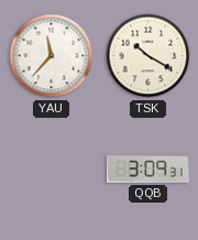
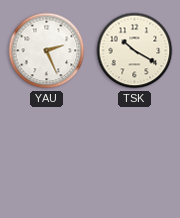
YAU: 11:37 -> 2:26
QQB: 3:09 -> none
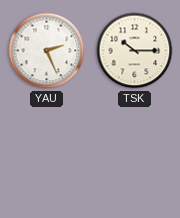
TSK: 10:20 -> 10:15
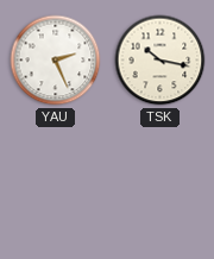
TSK: 10:15 -> 10:17
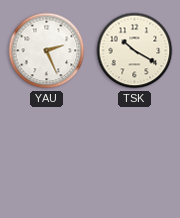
TSK: 10:17 -> 10:20
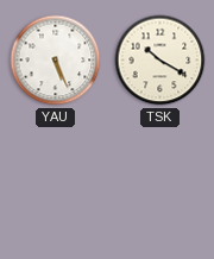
YAU: 2:26 -> 5:26
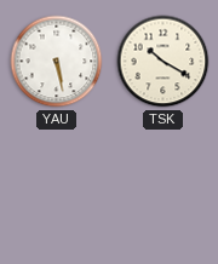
YAU: 5:26 -> 5:28
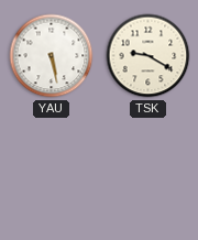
TSK: 10:20 -> 9:20
